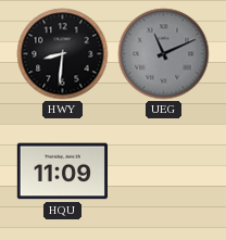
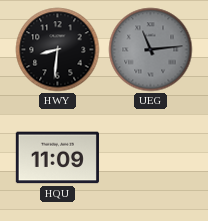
UEG: 11:11 -> 11:14
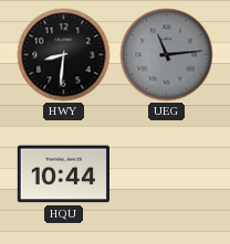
HQU: 11:09 -> 10:44
